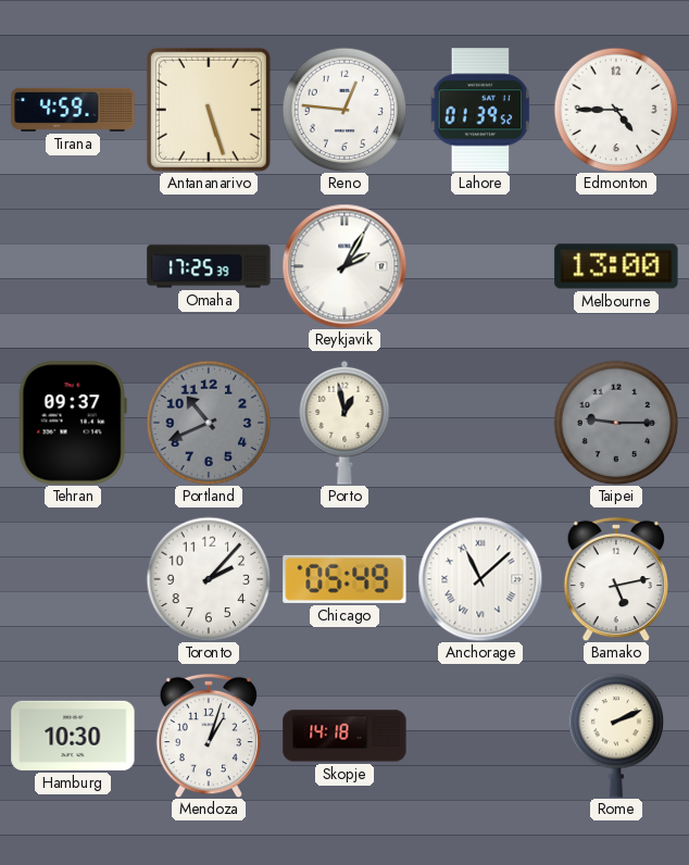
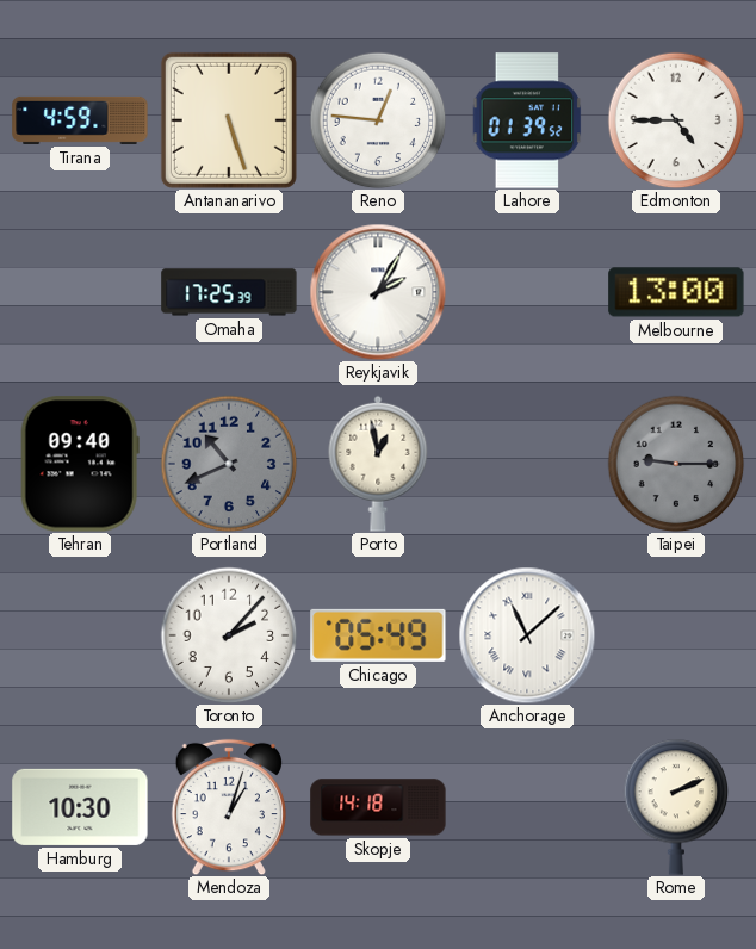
Tehran: 09:37 -> 09:40
Bamako: 5:13 -> none
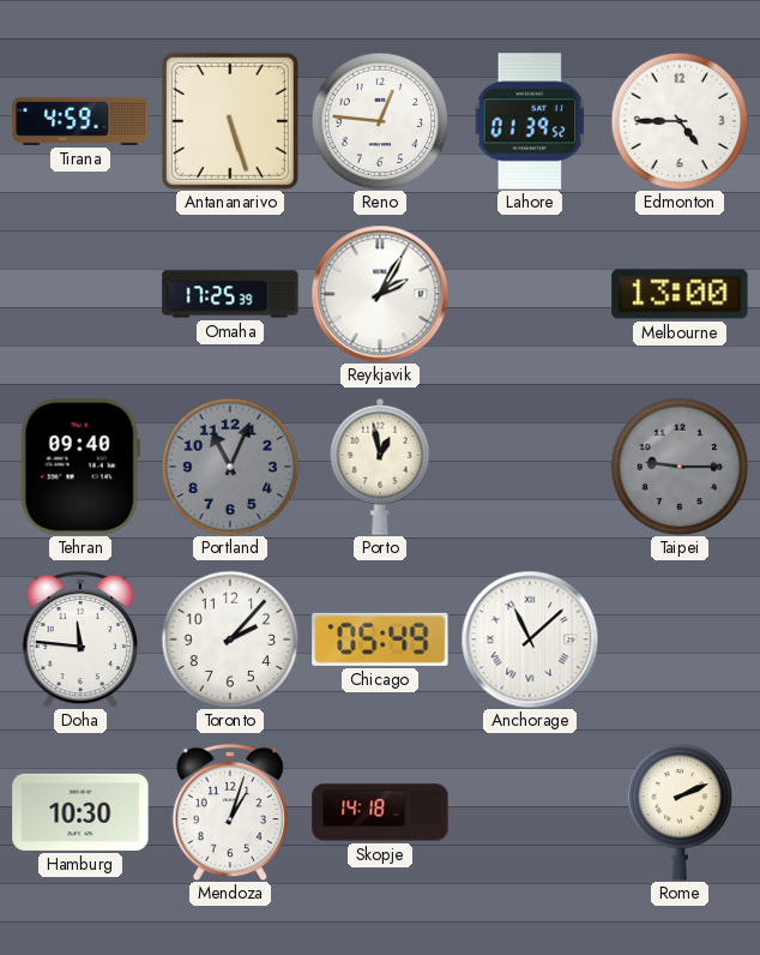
Portland: 10:41 -> 11:04
Doha: none -> 11:46
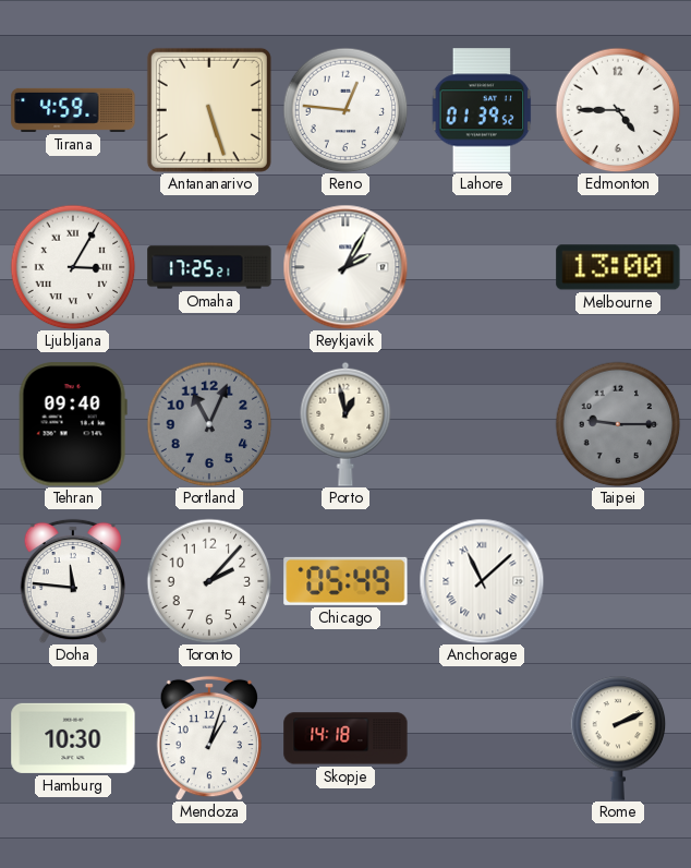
Ljubljana: none -> 3:05
Omaha: 17:25:39 -> 17:25:21
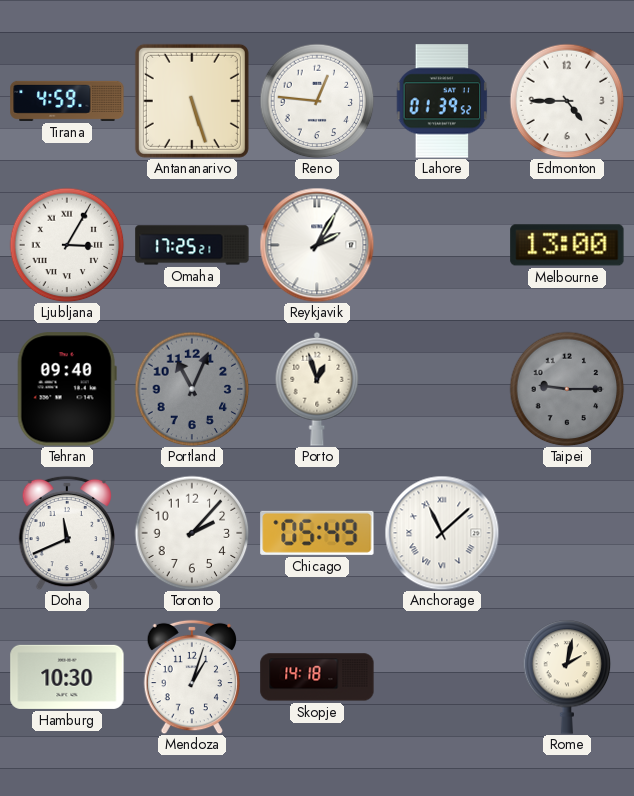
Porto: 12:58 -> 12:57
Doha: 11:46 -> 11:41
Rome: 2:11 -> 2:02
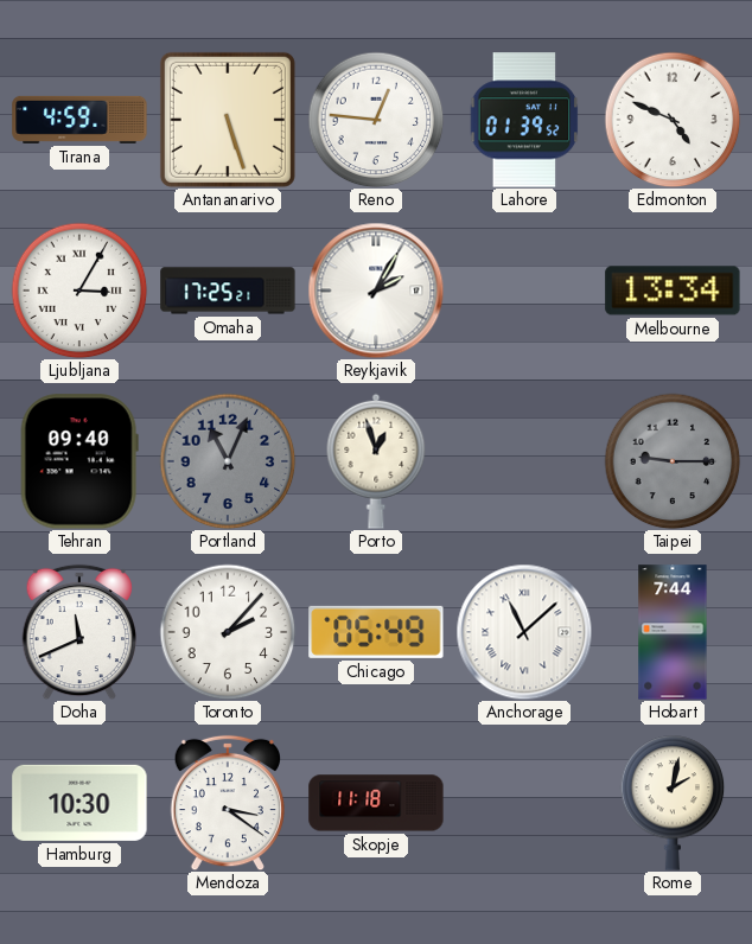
Edmonton: 4:45 -> 4:49
Melbourne: 13:00 -> 13:34
Hobart: none -> 7:44
Mendoza: 1:03 -> 3:21
Skopje: 14:18 -> 11:18
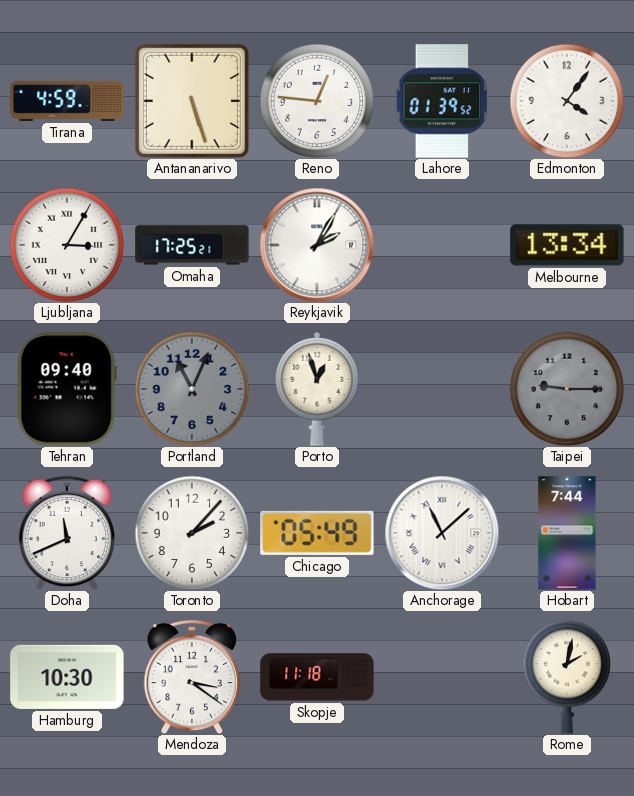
Edmonton: 4:49 -> 4:06
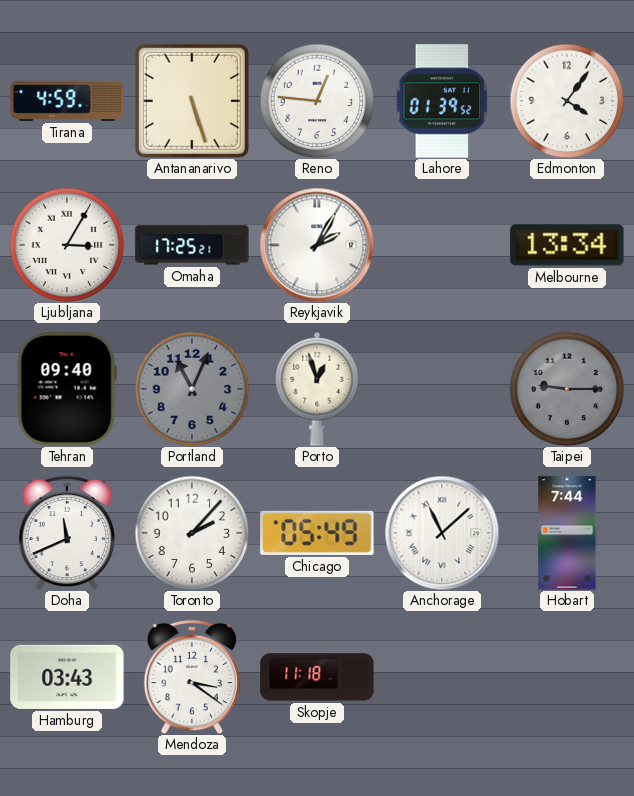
Hamburg: 10:30 -> 03:43
Rome: 2:02 -> none
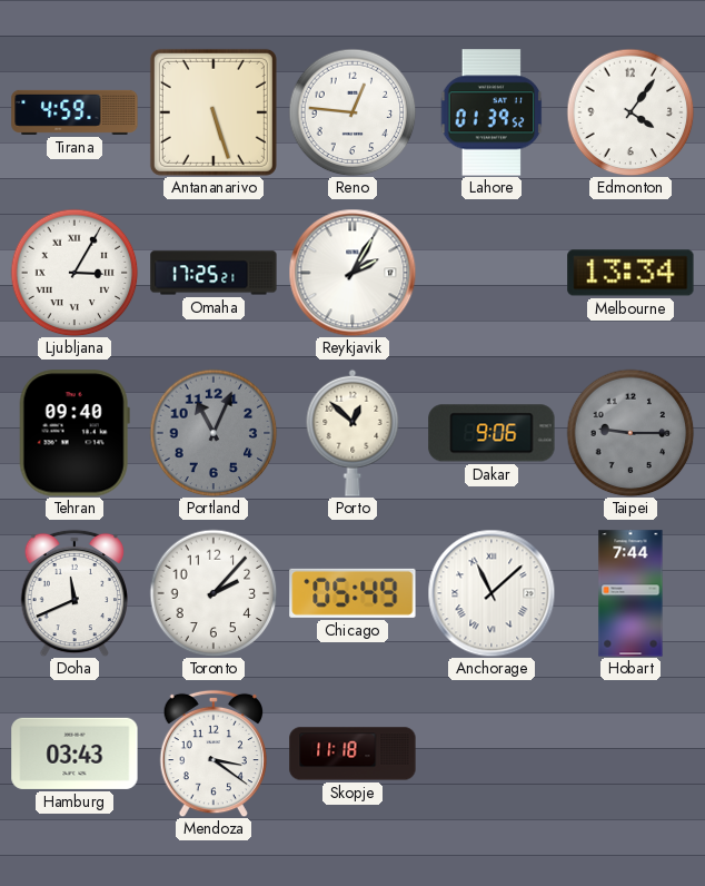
Porto: 12:57 -> 12:52
Dakar: none -> 9:06
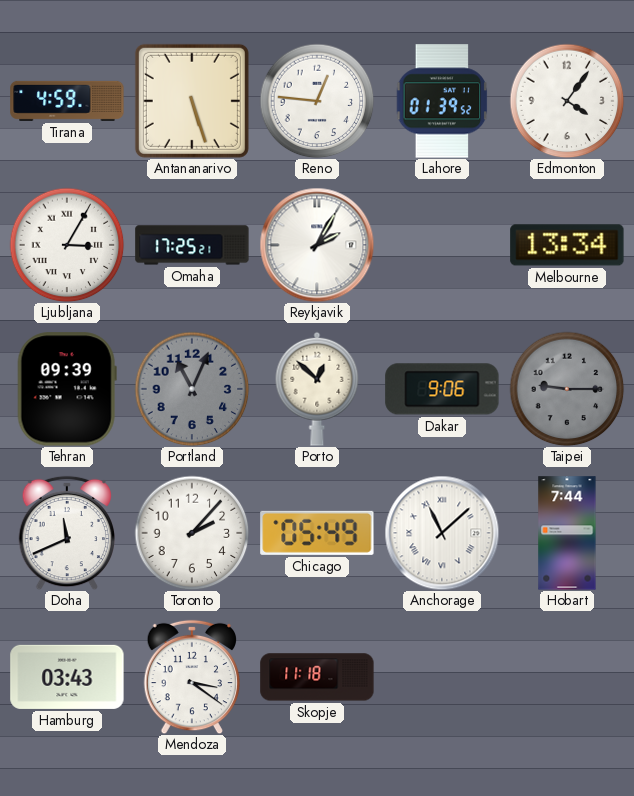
Tehran: 09:40 -> 09:39
